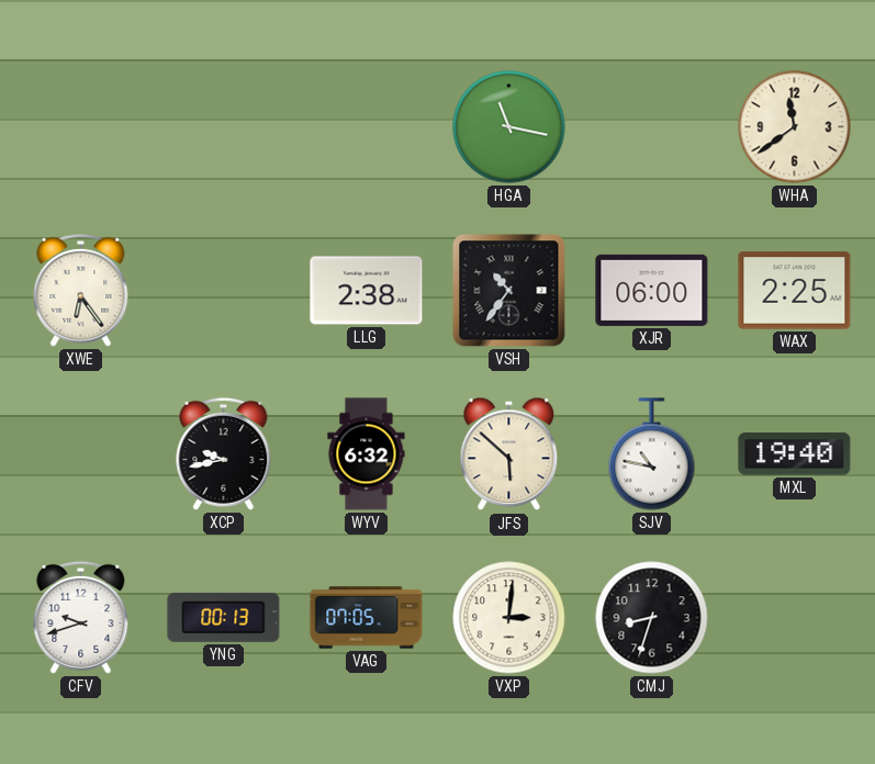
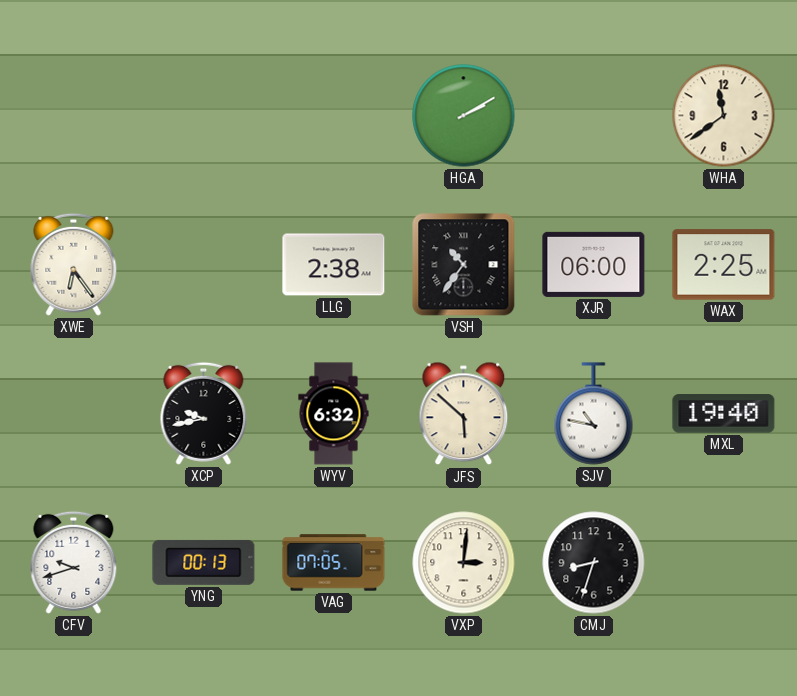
HGA: 11:17 -> 2:10
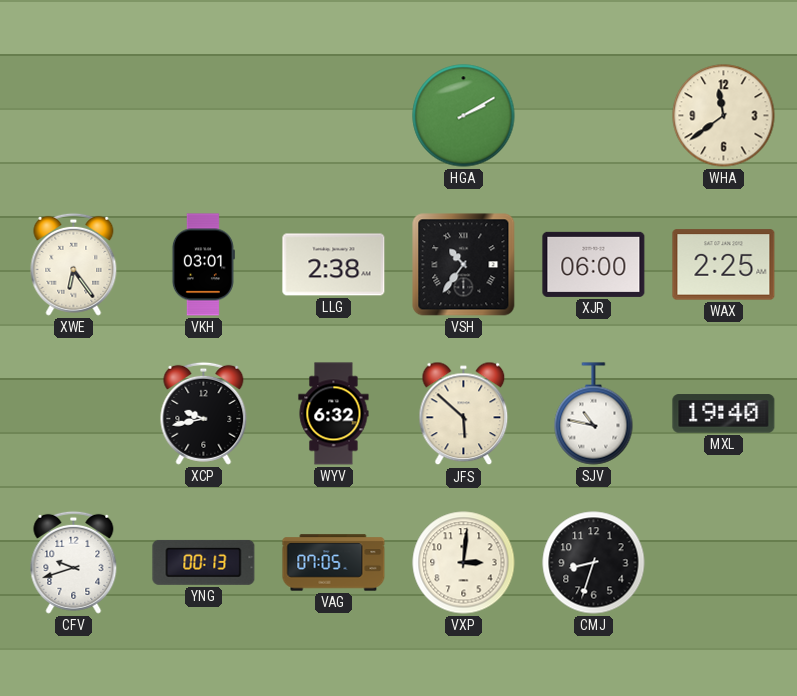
VKH: none -> 03:01
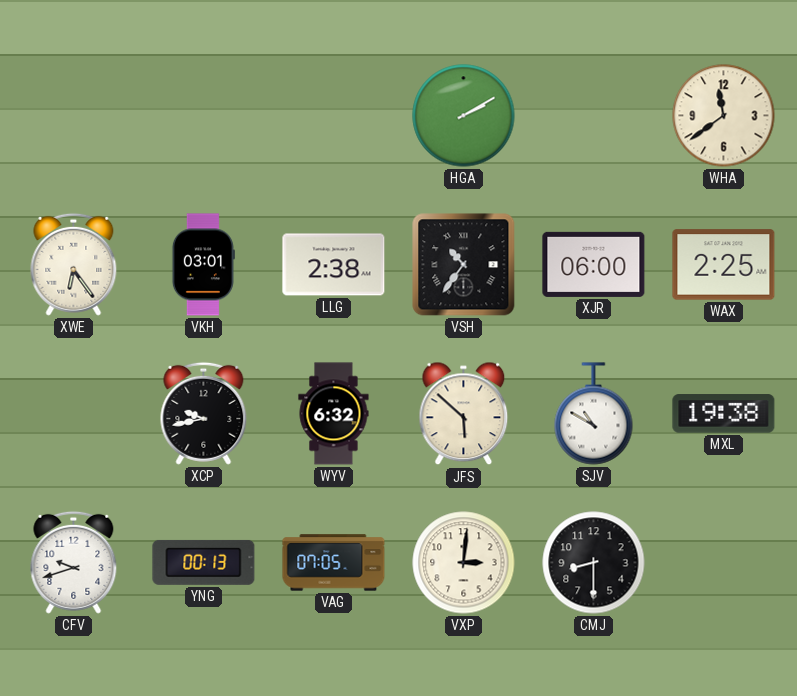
SJV: 10:47 -> 10:50
MXL: 19:40 -> 19:38
CMJ: 8:33 -> 8:30
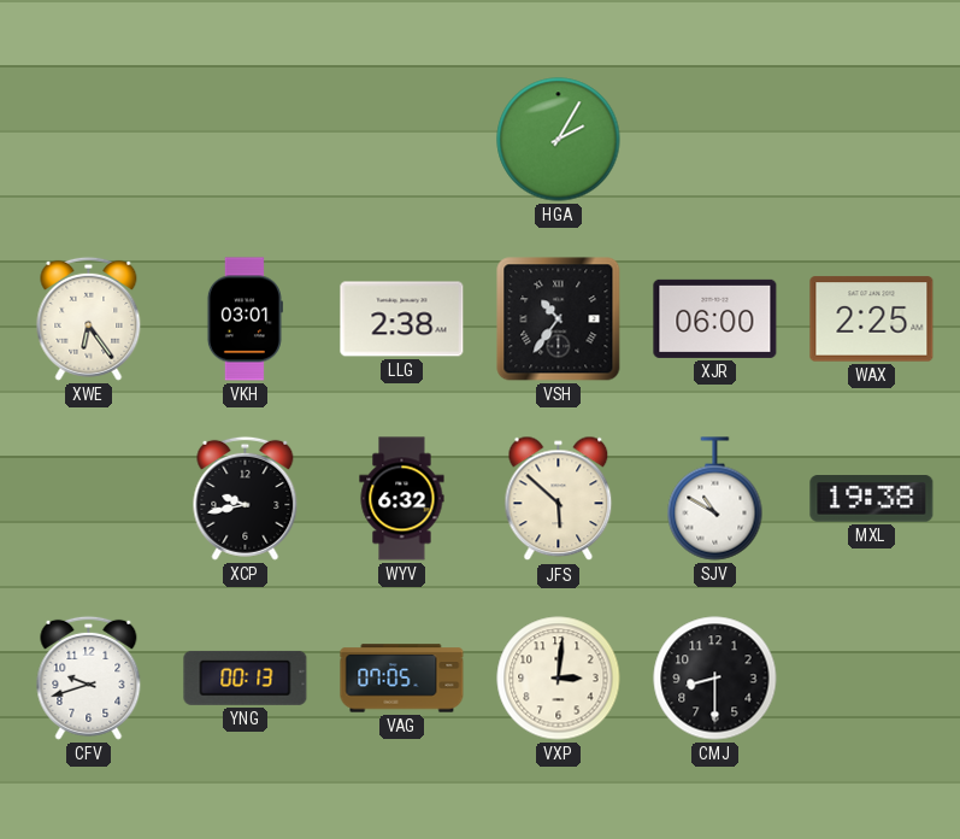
HGA: 2:10 -> 2:05
WHA: 11:39 -> none
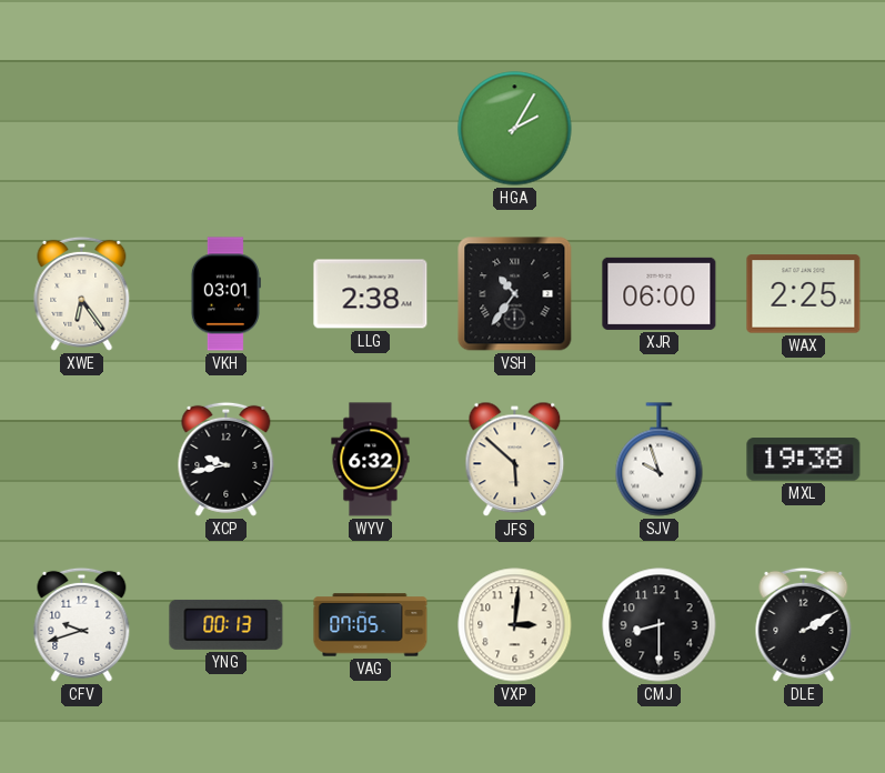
SJV: 10:50 -> 9:57
DLE: none -> 2:10
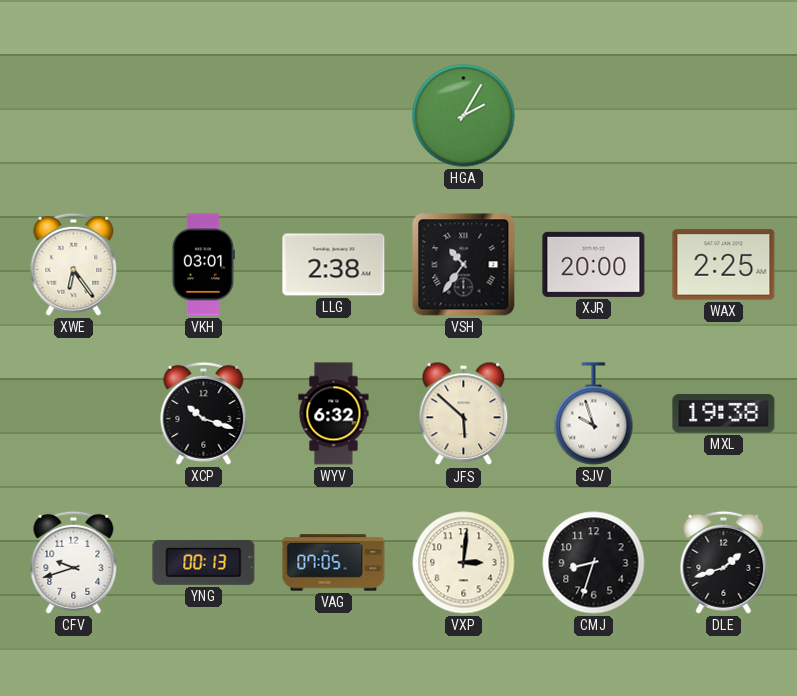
XJR: 06:00 -> 20:00
XCP: 9:43 -> 10:18
CMJ: 8:30 -> 8:33
DLE: 2:10 -> 1:42
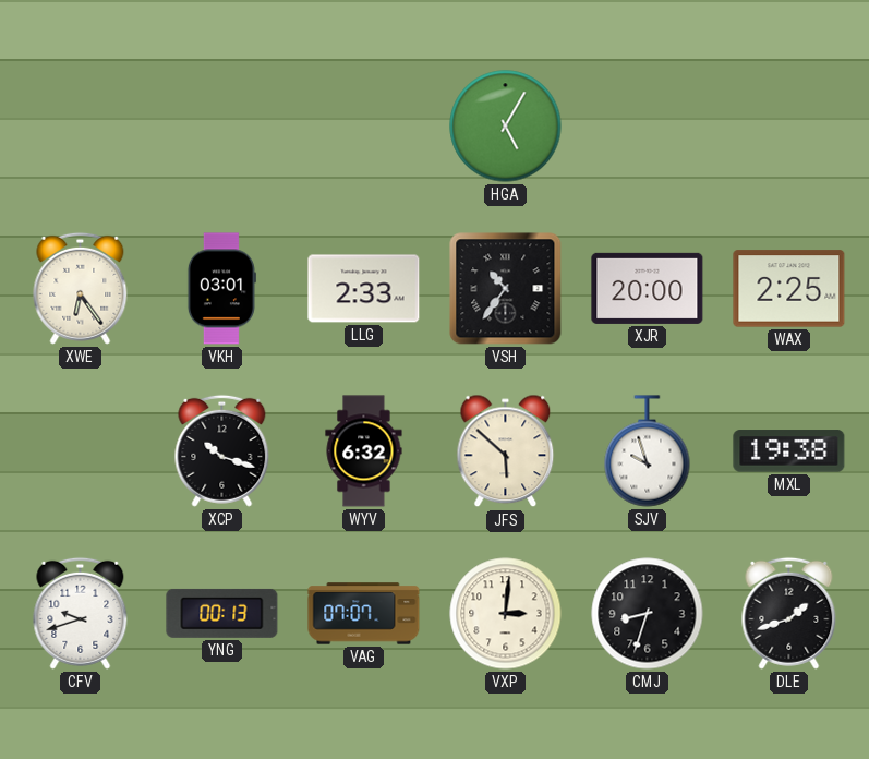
HGA: 2:05 -> 5:05
LLG: 2:38 -> 2:33
VAG: 07:05 -> 07:07
